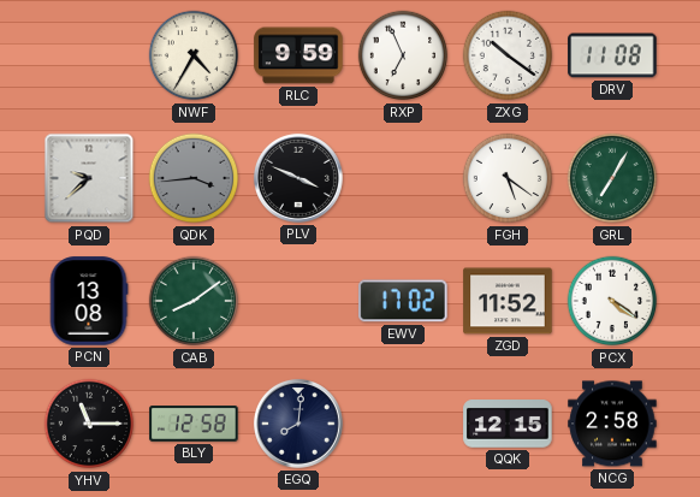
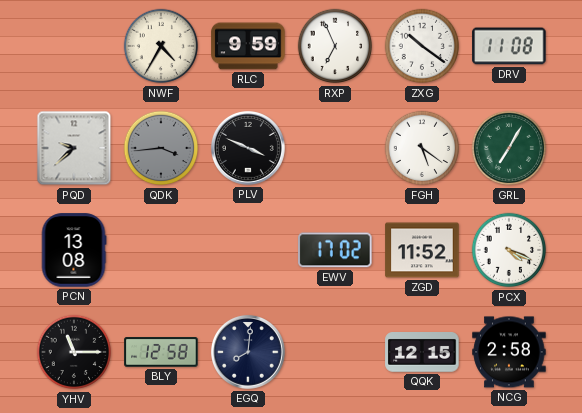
CAB: 8:09 -> none
PCX: 4:21 -> 4:19
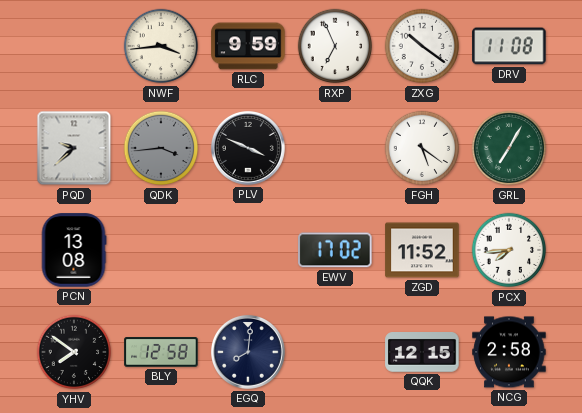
NWF: 4:35 -> 3:44
PCX: 4:19 -> 7:44
YHV: 11:15 -> 7:51
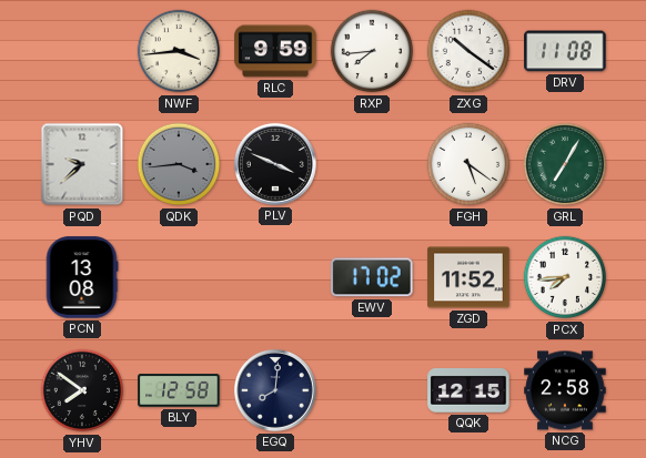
RXP: 6:56 -> 7:44
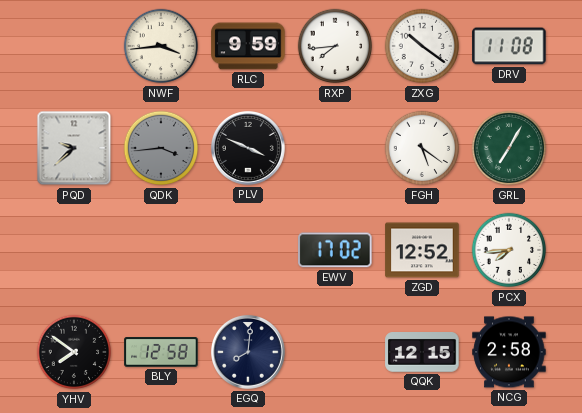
PCN: 13:08 -> none
ZGD: 11:52 -> 12:52
